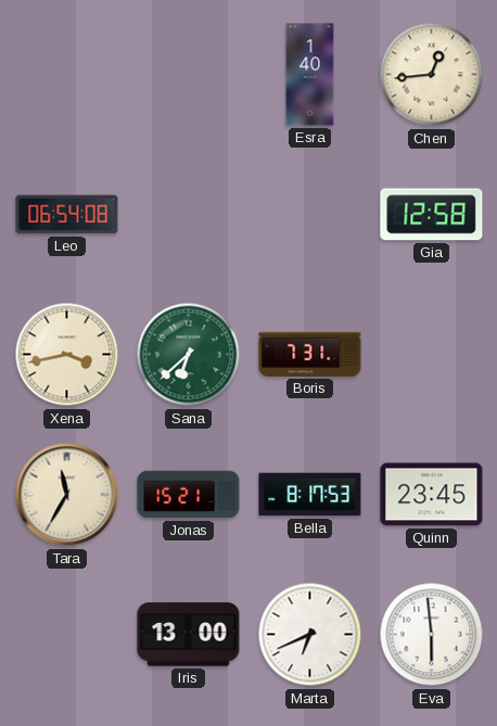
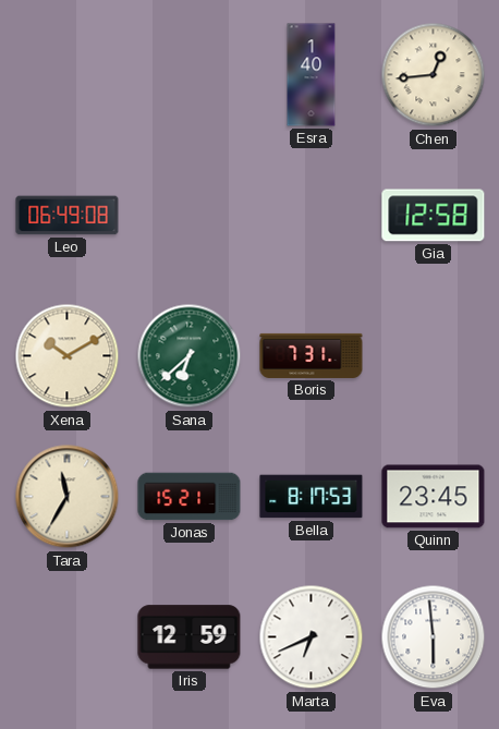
Leo: 06:54 -> 06:49
Xena: 3:43 -> 10:10
Iris: 13:00 -> 12:59
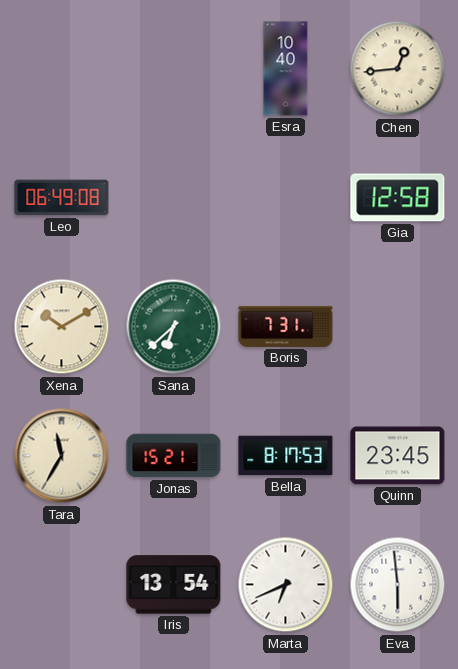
Esra: 1:40 -> 10:40
Iris: 12:59 -> 13:54
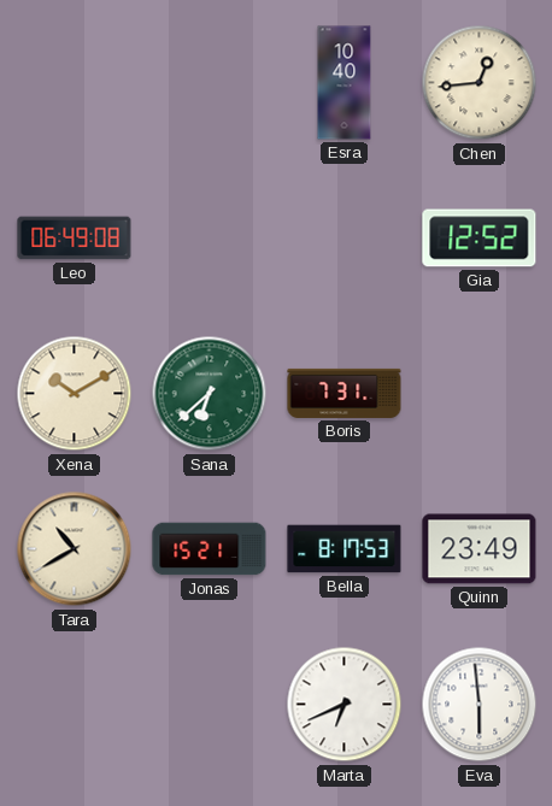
Gia: 12:58 -> 12:52
Tara: 11:35 -> 10:40
Quinn: 23:45 -> 23:49
Iris: 13:54 -> none
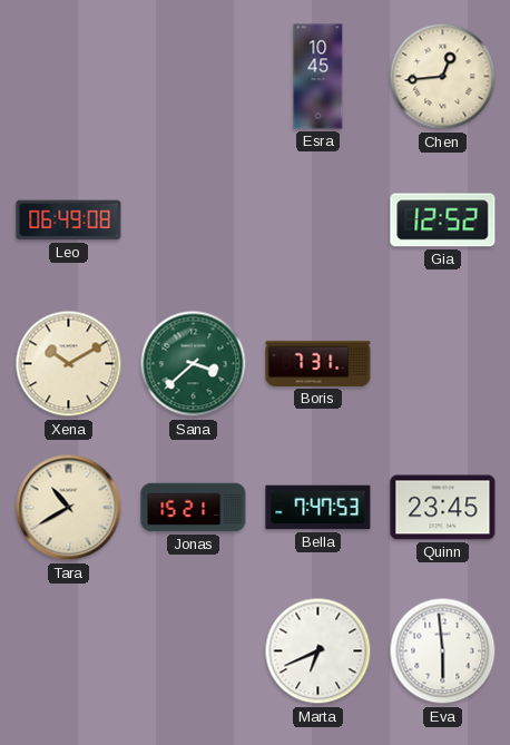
Esra: 10:40 -> 10:45
Sana: 6:38 -> 3:38
Bella: 8:17 -> 7:47
Quinn: 23:49 -> 23:45
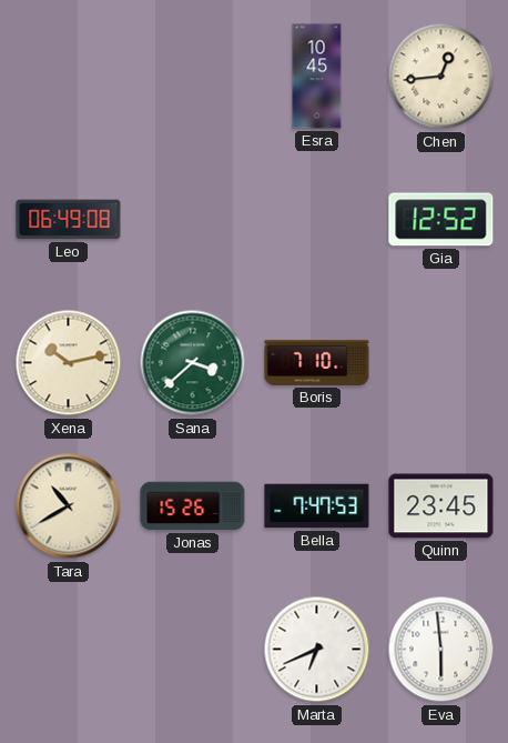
Xena: 10:10 -> 10:13
Boris: 7:31 -> 7:10
Jonas: 15:21 -> 15:26
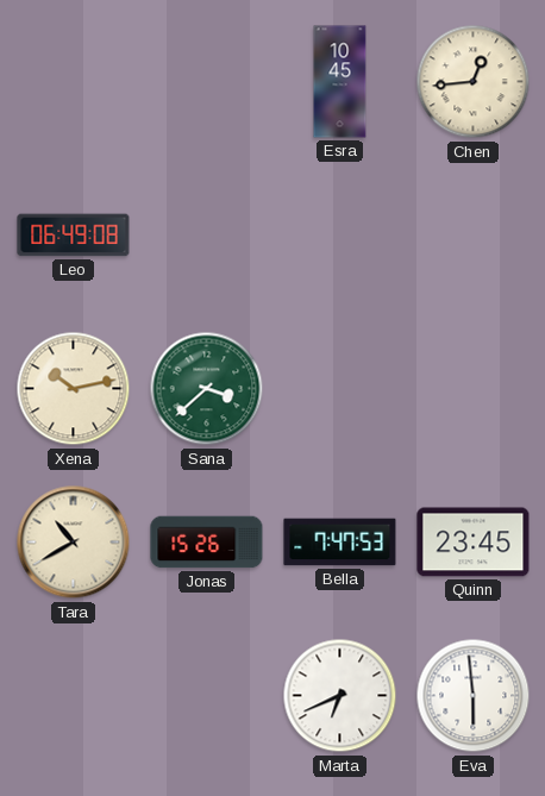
Gia: 12:52 -> none
Boris: 7:10 -> none
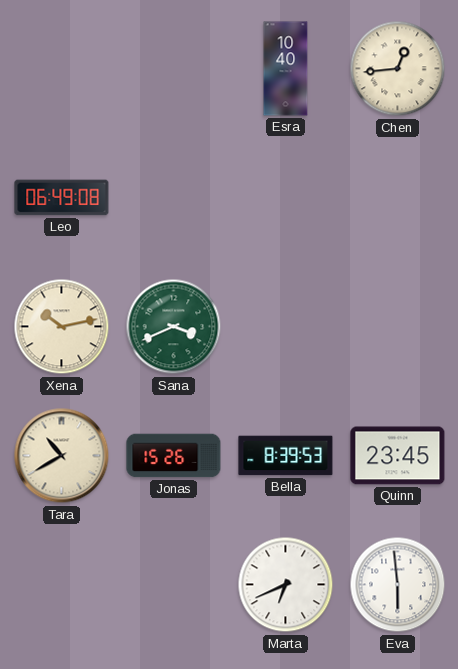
Esra: 10:45 -> 10:40
Sana: 3:38 -> 3:41
Bella: 7:47 -> 8:39
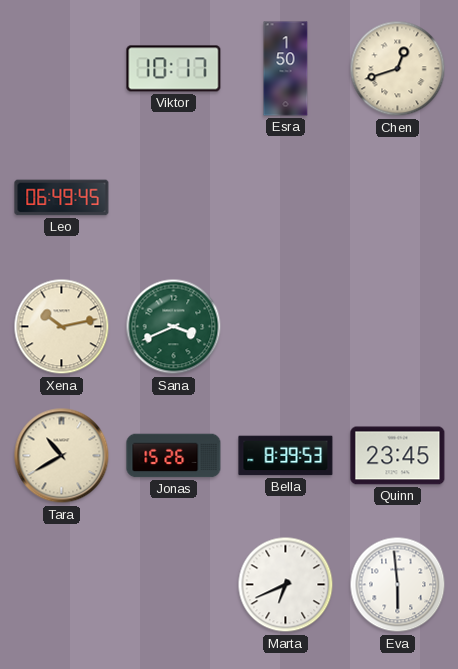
Viktor: none -> 10:17
Esra: 10:40 -> 1:50
Chen: 12:44 -> 12:42
Leo: 06:49:08 -> 06:49:45
